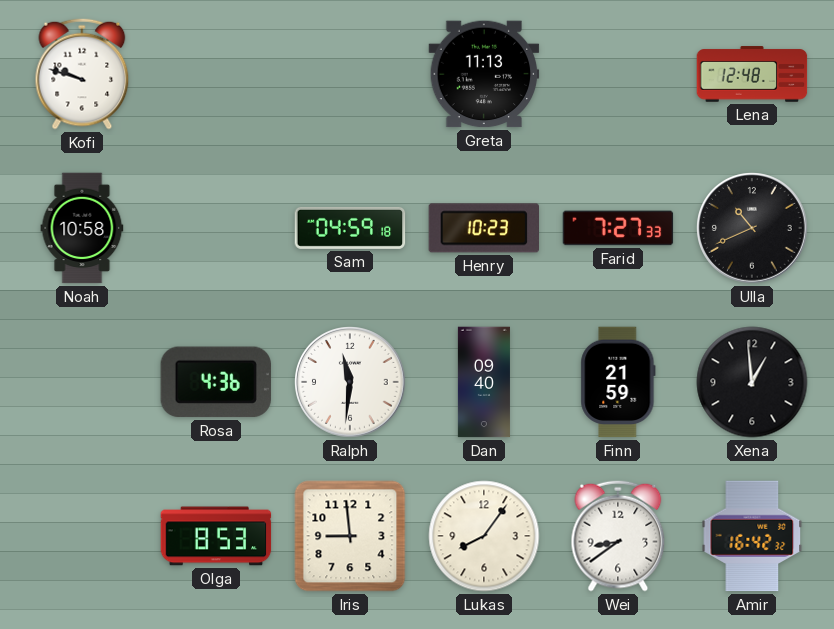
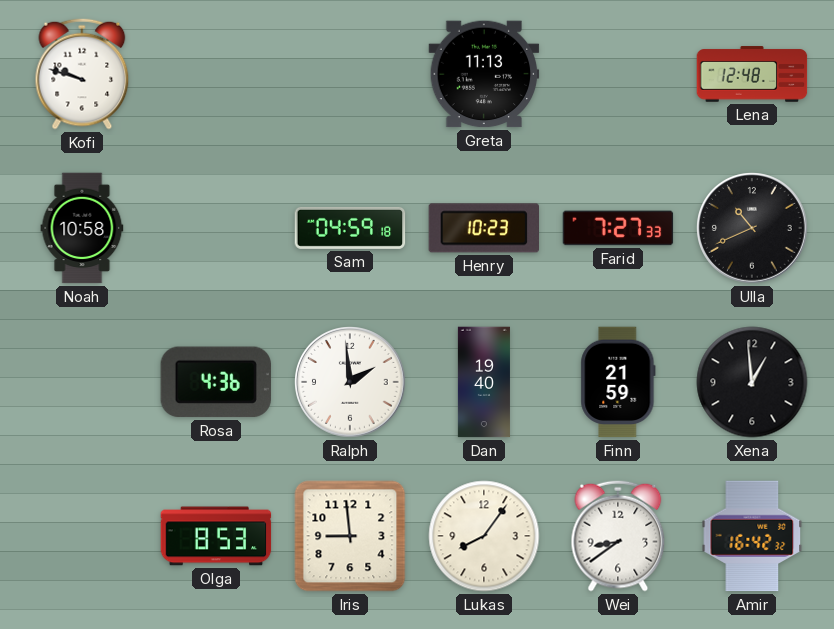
Ralph: 11:31 -> 1:59
Dan: 09:40 -> 19:40
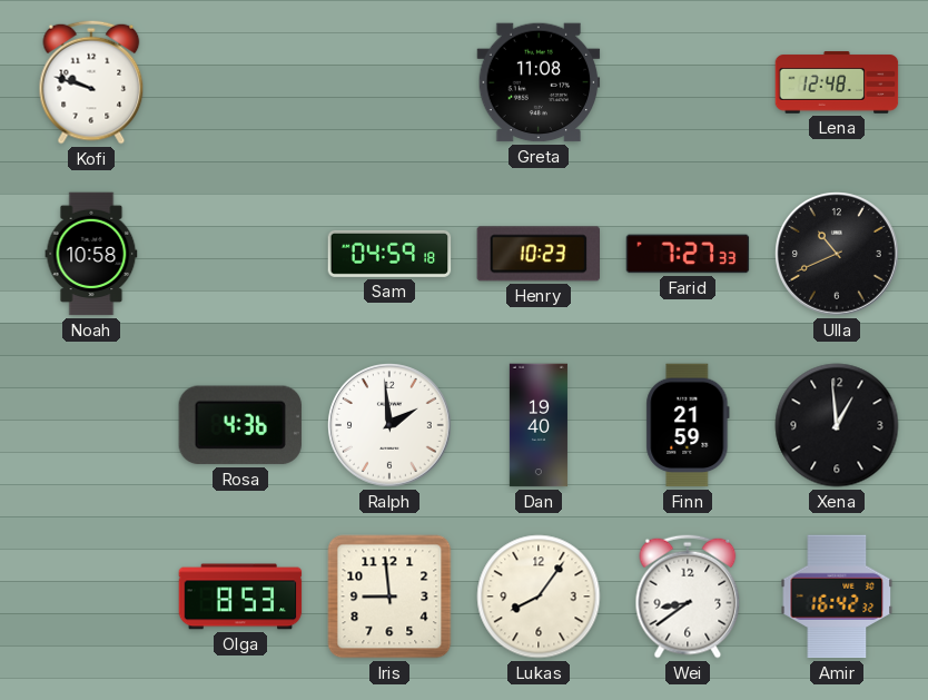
Greta: 11:13 -> 11:08
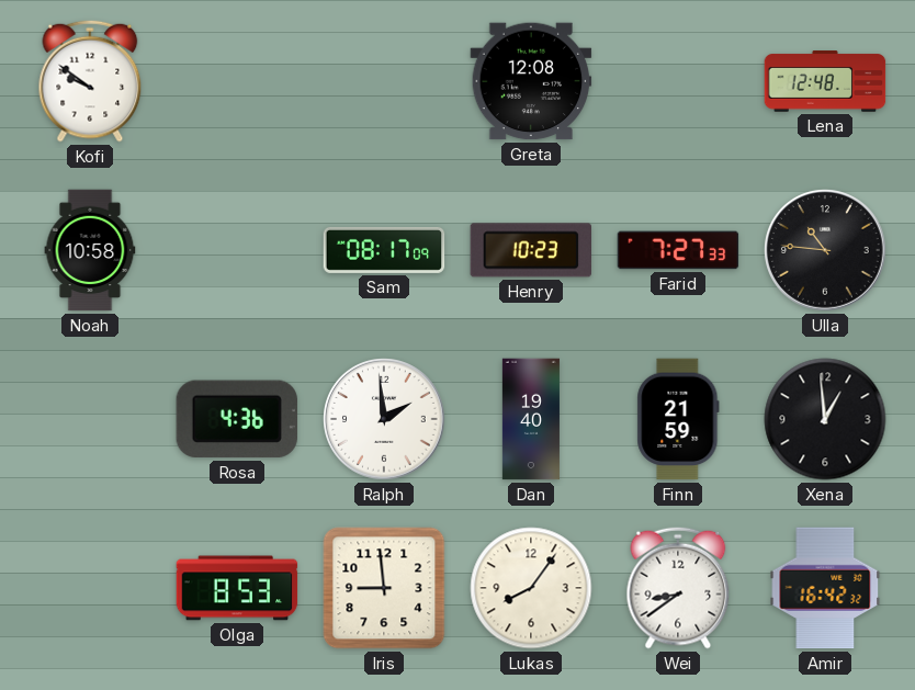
Kofi: 9:48 -> 9:51
Greta: 11:08 -> 12:08
Sam: 04:59 -> 08:17
Ulla: 10:41 -> 10:46
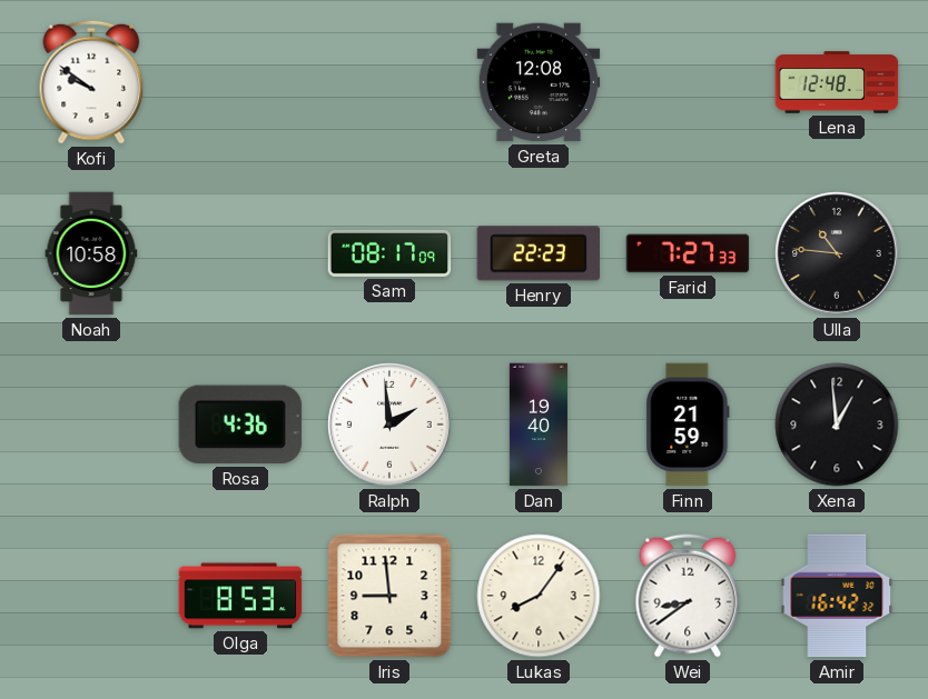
Henry: 10:23 -> 22:23
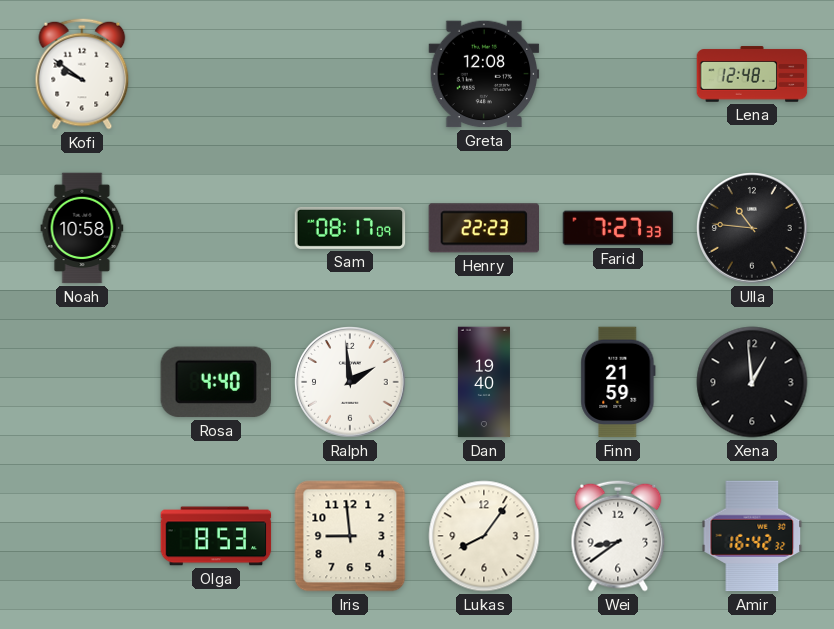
Rosa: 4:36 -> 4:40
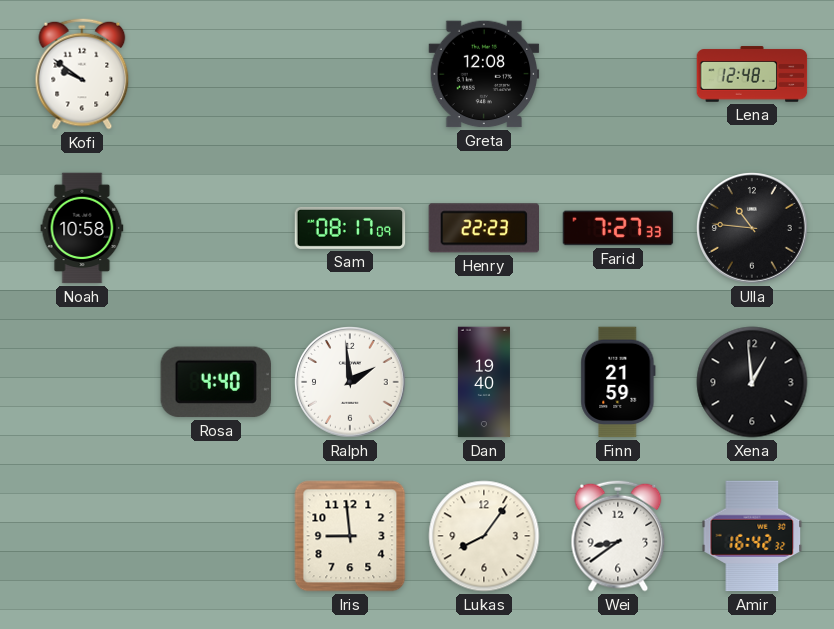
Olga: 8:53 -> none
